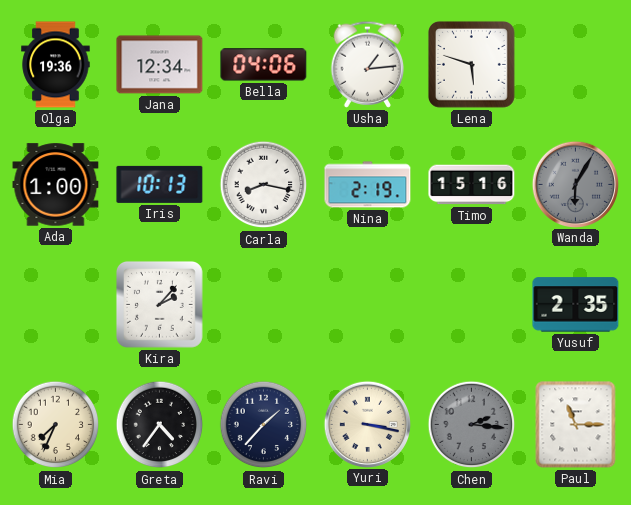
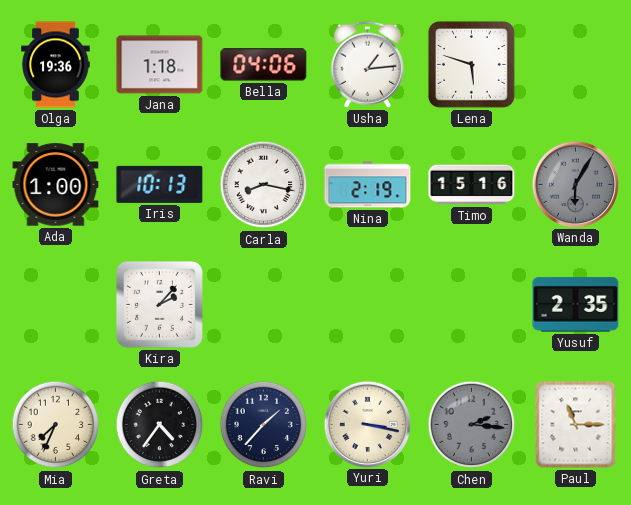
Jana: 12:34 -> 1:18
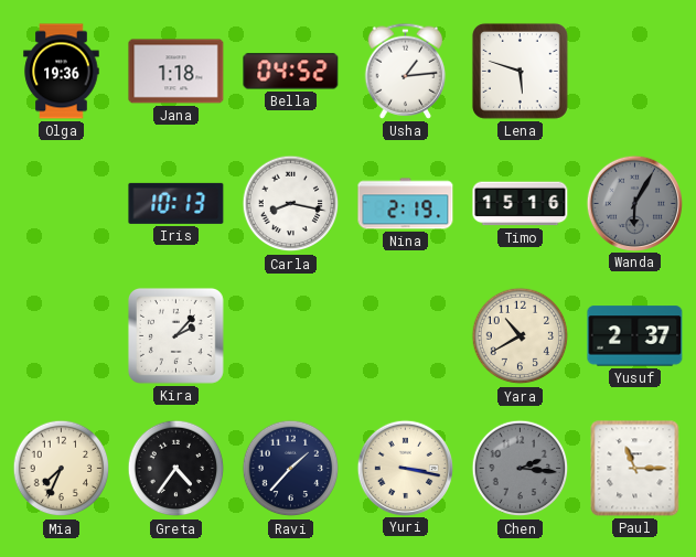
Bella: 04:06 -> 04:52
Ada: 1:00 -> none
Yara: none -> 10:40
Yusuf: 2:35 -> 2:37
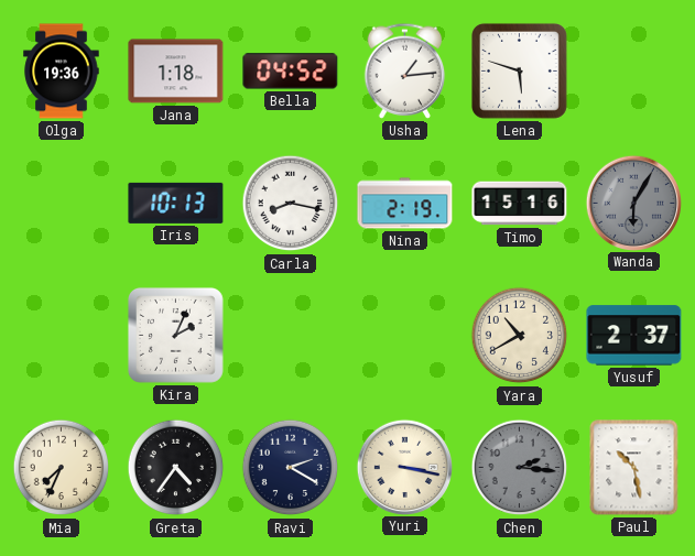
Kira: 2:07 -> 2:04
Ravi: 1:37 -> 2:20
Paul: 11:15 -> 10:28
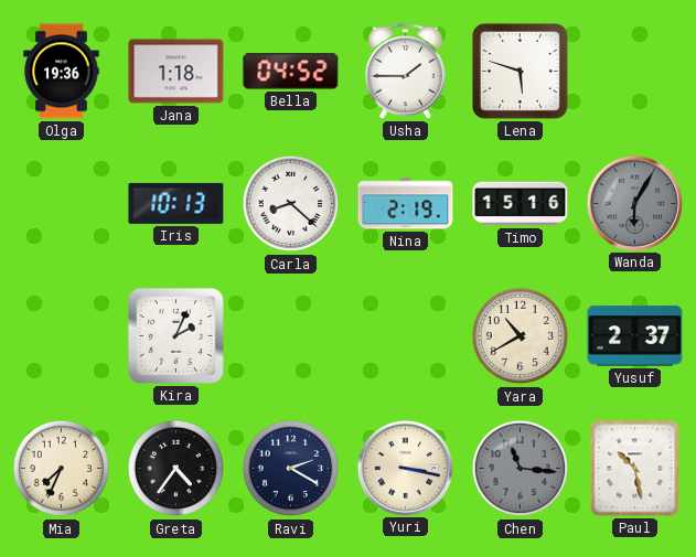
Usha: 1:14 -> 1:45
Carla: 8:17 -> 8:22
Chen: 2:16 -> 11:16
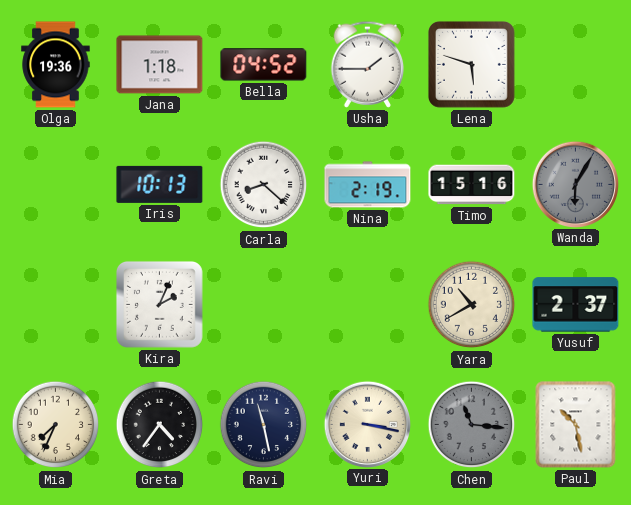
Ravi: 2:20 -> 11:28
